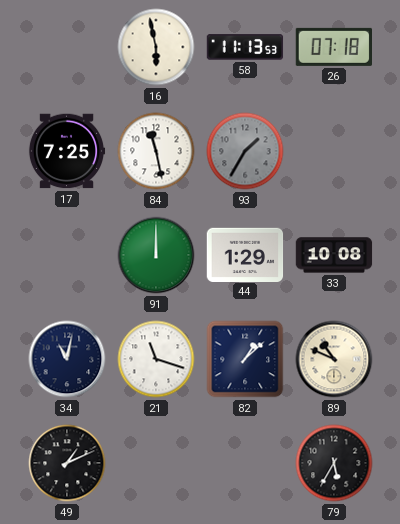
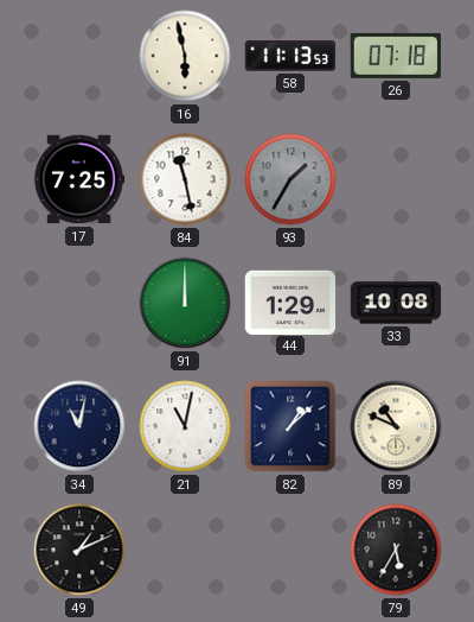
21: 11:18 -> 11:02
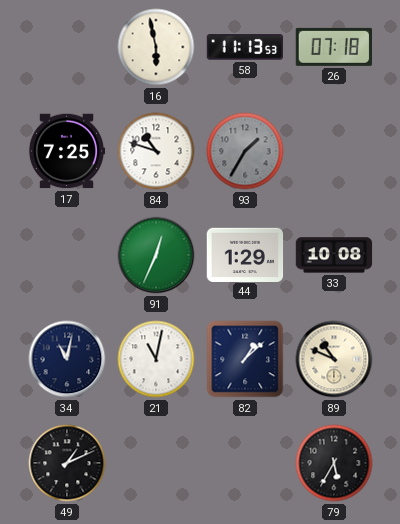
84: 11:28 -> 10:48
91: 12:00 -> 12:34
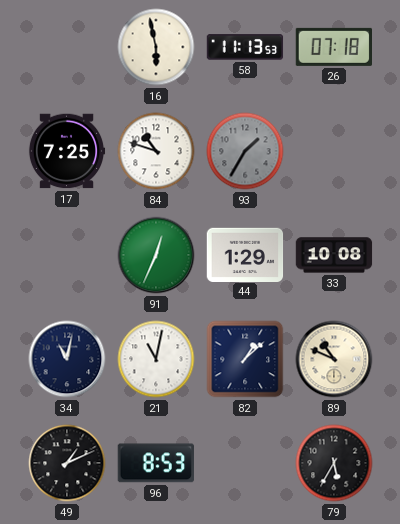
96: none -> 8:53
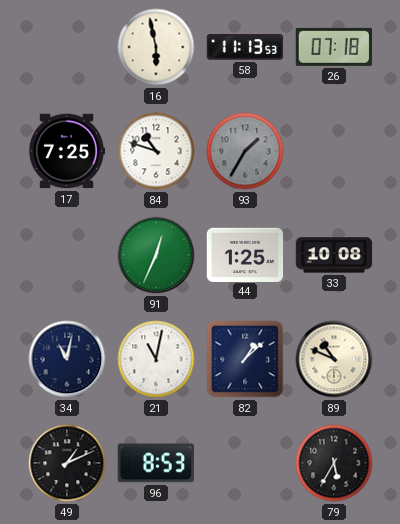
44: 1:29 -> 1:25
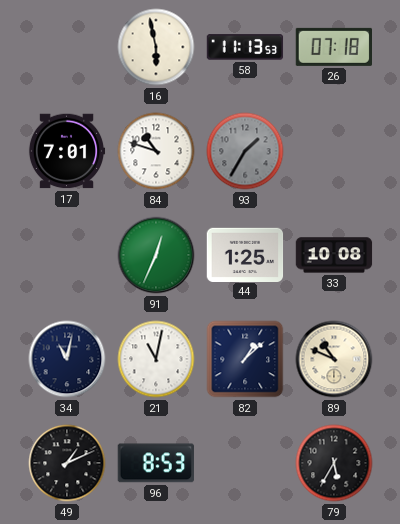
17: 7:25 -> 7:01
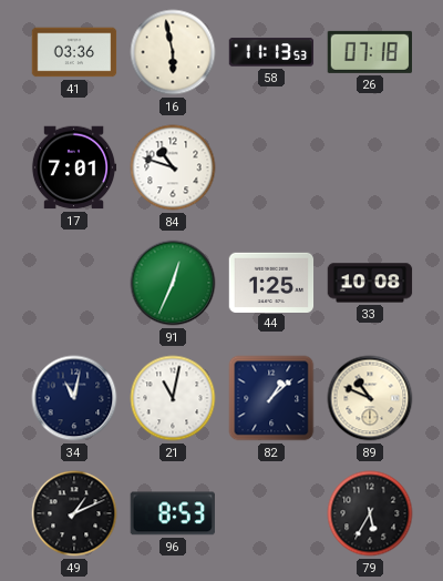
41: none -> 03:36
93: 1:35 -> none
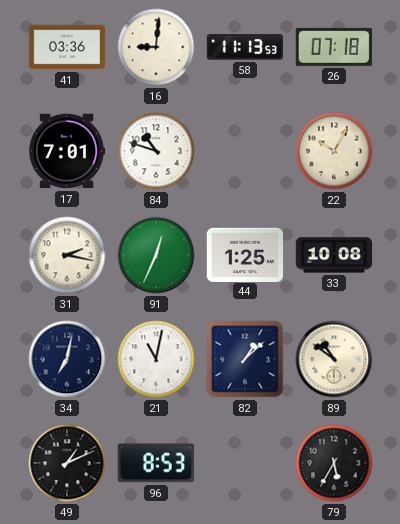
16: 5:58 -> 9:01
22: none -> 10:05
31: none -> 2:17
34: 11:02 -> 7:02
89: 10:49 -> 10:51
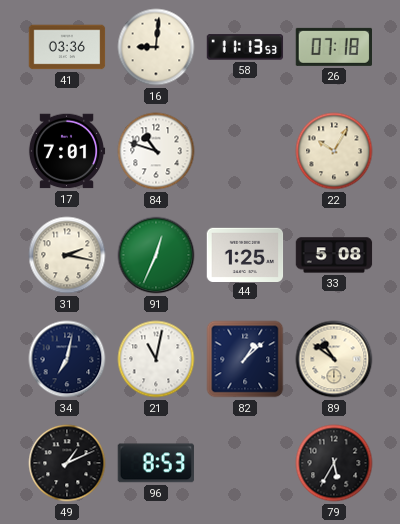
33: 10:08 -> 5:08
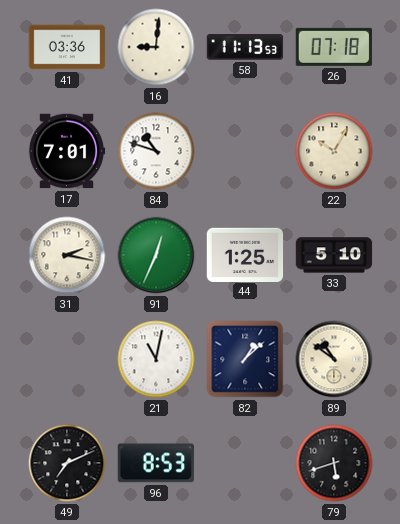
33: 5:08 -> 5:10
34: 7:02 -> none
49: 1:11 -> 7:11
79: 5:35 -> 5:42
